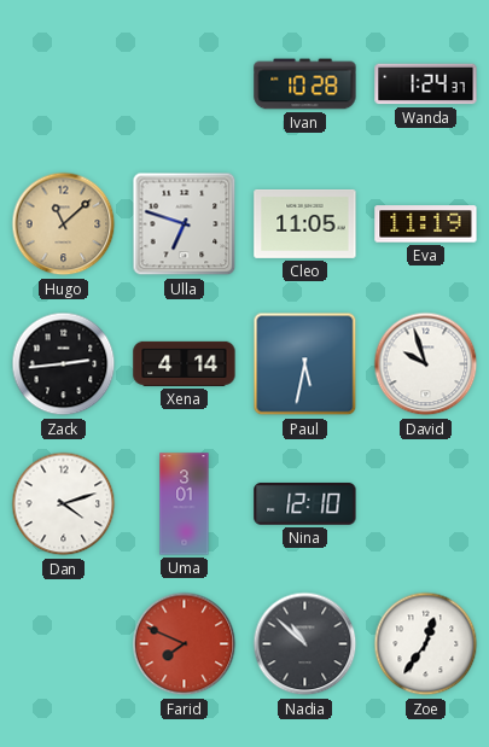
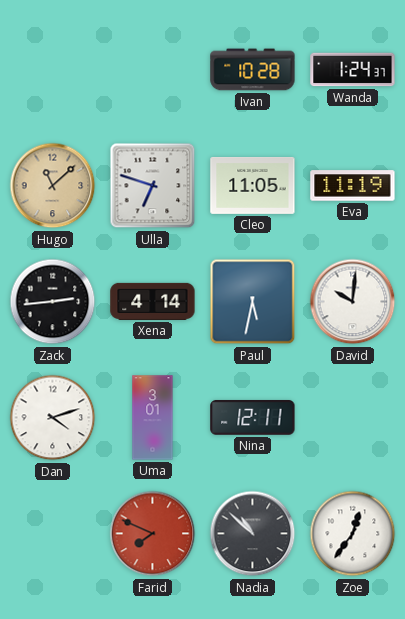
David: 9:57 -> 10:01
Nina: 12:10 -> 12:11
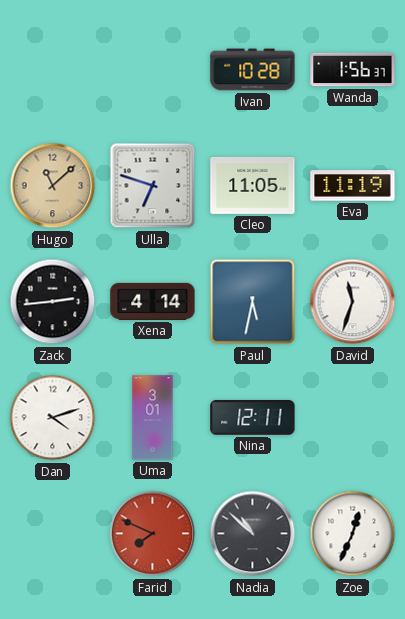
Wanda: 1:24 -> 1:56
David: 10:01 -> 11:33
Zoe: 12:36 -> 12:34
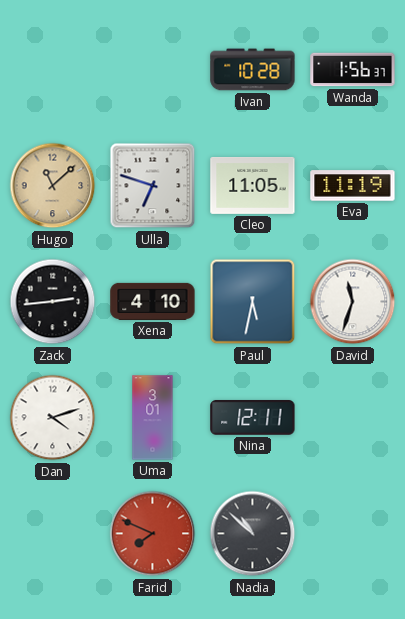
Xena: 4:14 -> 4:10
Zoe: 12:34 -> none
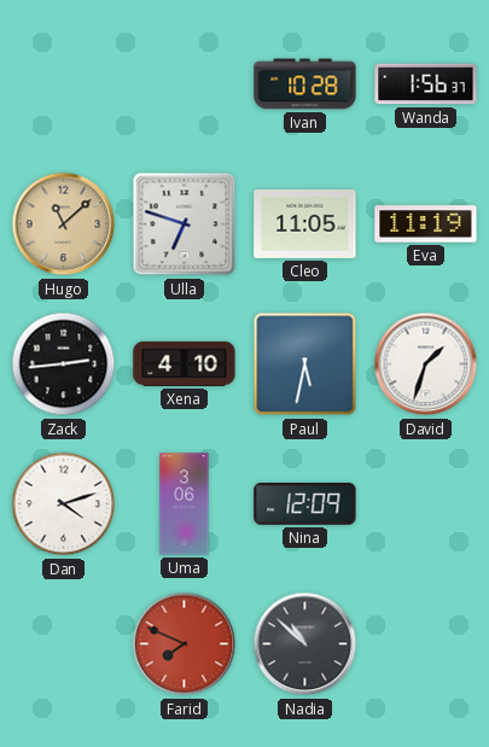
David: 11:33 -> 1:33
Uma: 3:01 -> 3:06
Nina: 12:11 -> 12:09
